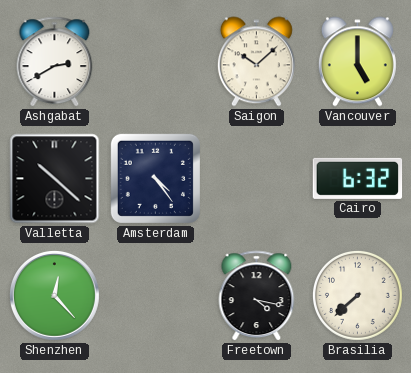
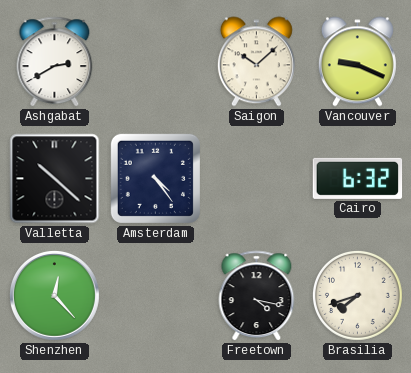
Vancouver: 5:00 -> 9:19
Brasilia: 7:38 -> 7:42
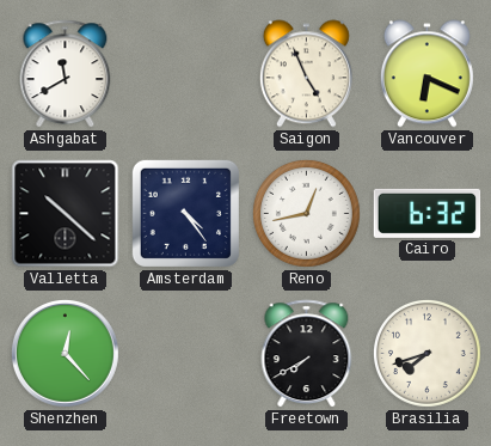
Ashgabat: 2:40 -> 11:40
Saigon: 10:08 -> 4:56
Vancouver: 9:19 -> 6:19
Reno: none -> 12:43
Freetown: 4:17 -> 7:40
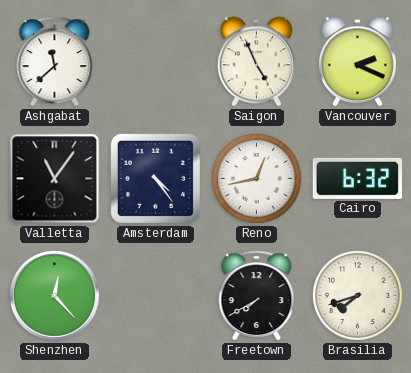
Ashgabat: 11:40 -> 11:38
Vancouver: 6:19 -> 2:19
Valletta: 10:22 -> 11:06
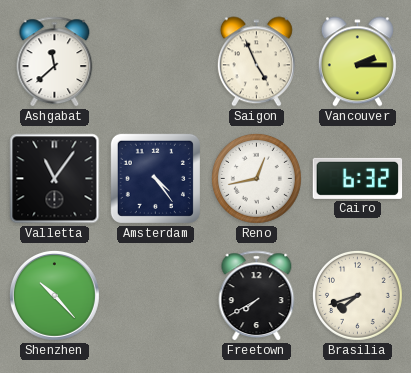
Vancouver: 2:19 -> 2:15
Shenzhen: 12:23 -> 10:23
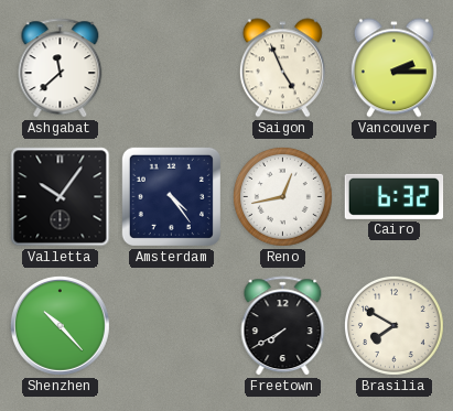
Valletta: 11:06 -> 10:06
Brasilia: 7:42 -> 7:50
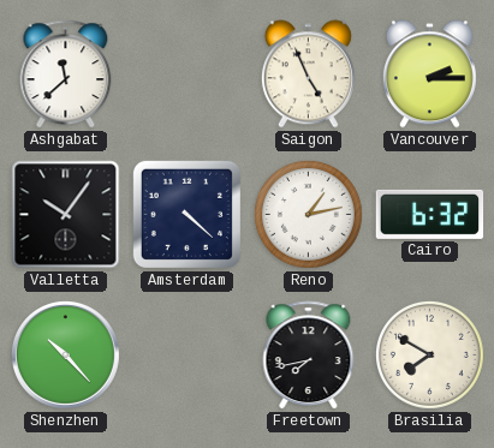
Amsterdam: 4:24 -> 4:22
Reno: 12:43 -> 1:13
Freetown: 7:40 -> 7:43
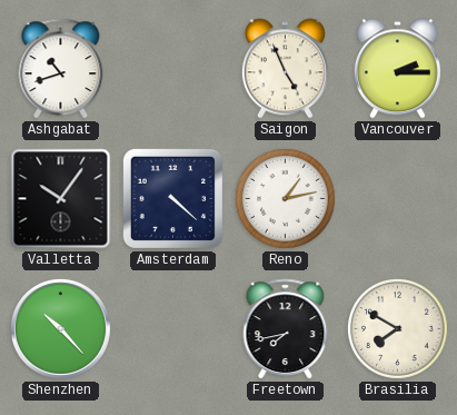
Ashgabat: 11:38 -> 10:42
Cairo: 6:32 -> none
